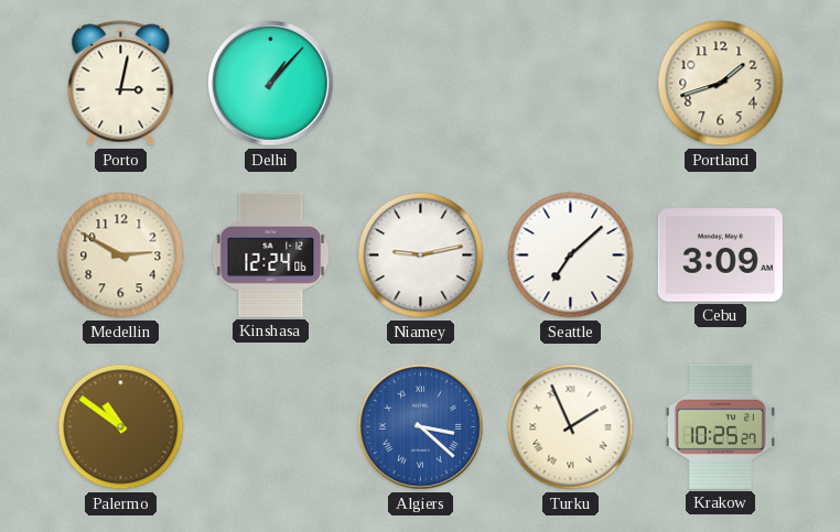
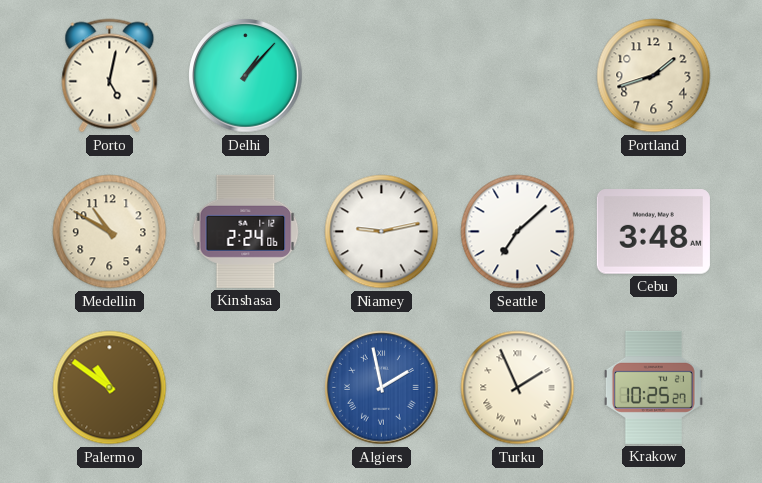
Porto: 3:02 -> 5:02
Medellin: 2:50 -> 10:50
Kinshasa: 12:24 -> 2:24
Cebu: 3:09 -> 3:48
Algiers: 3:22 -> 1:58
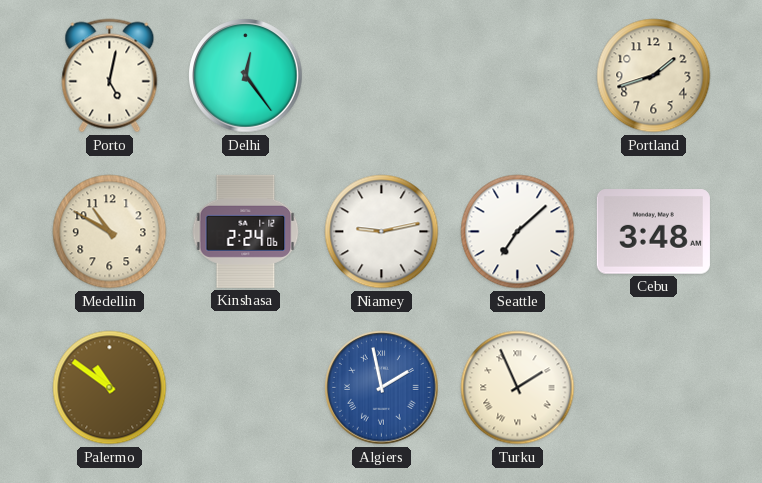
Delhi: 1:07 -> 12:24
Krakow: 10:25 -> none
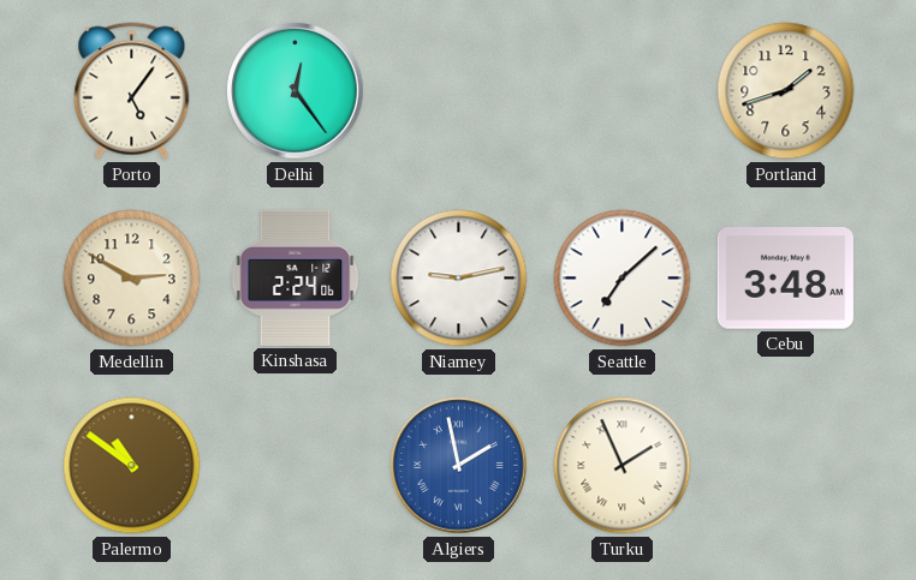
Porto: 5:02 -> 5:06
Medellin: 10:50 -> 2:50
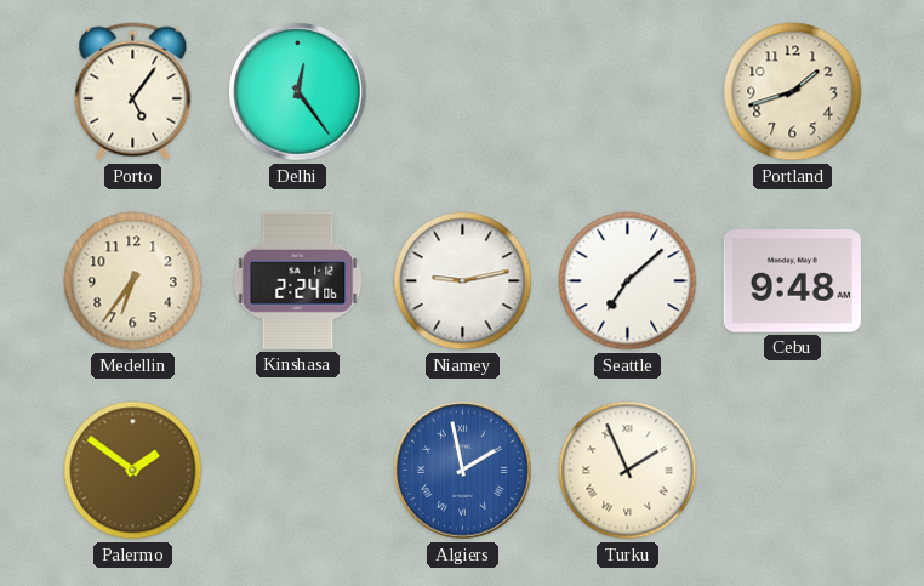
Medellin: 2:50 -> 6:36
Cebu: 3:48 -> 9:48
Palermo: 10:51 -> 1:51
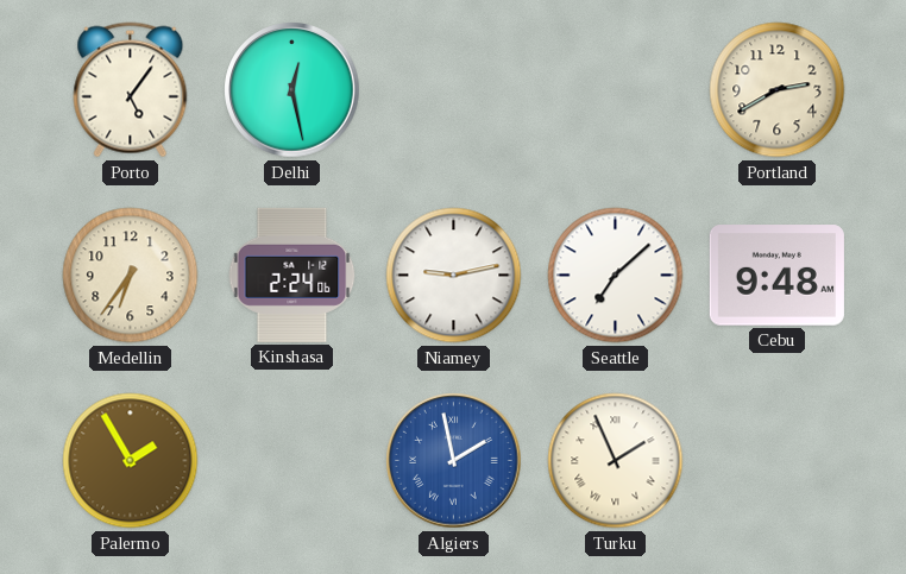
Delhi: 12:24 -> 12:28
Portland: 1:42 -> 2:40
Palermo: 1:51 -> 1:55
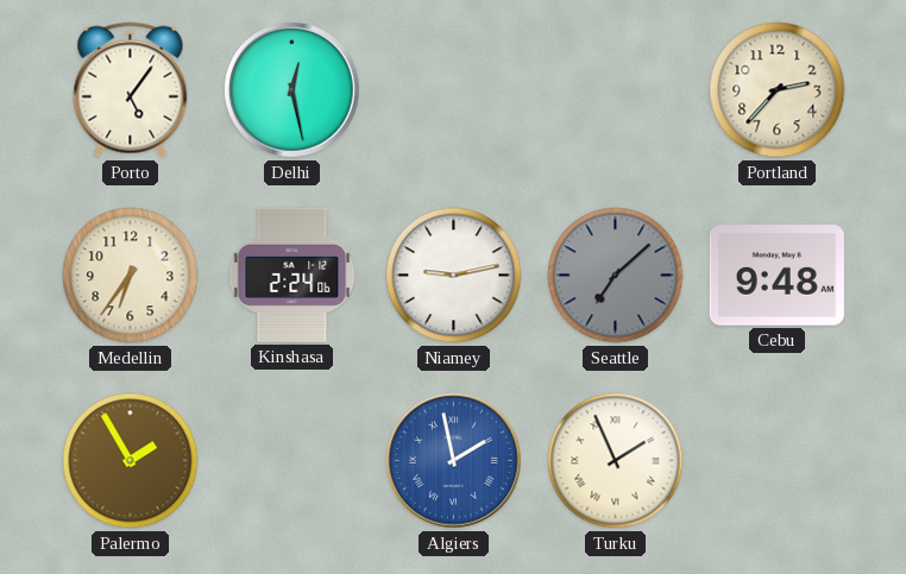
Portland: 2:40 -> 2:37
Seattle dial: white -> grey
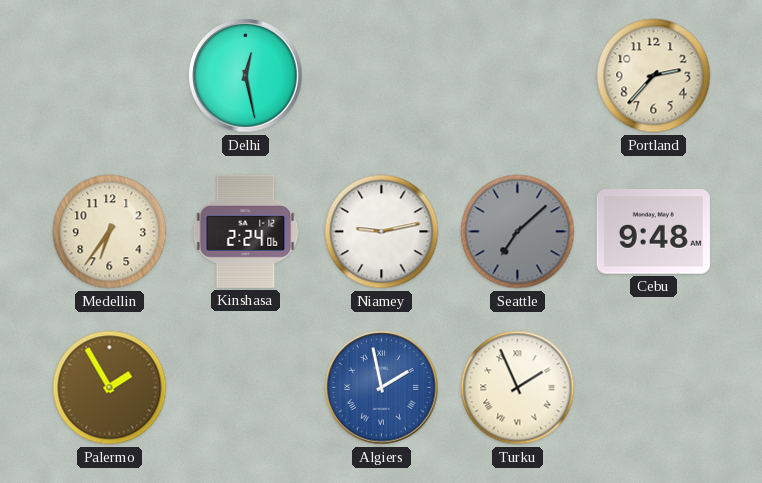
Porto: 5:06 -> none
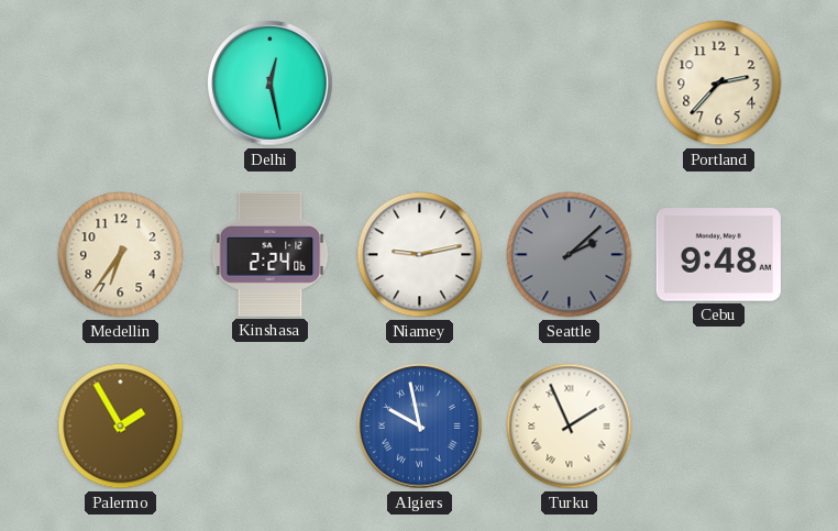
Seattle: 7:08 -> 2:08
Algiers: 1:58 -> 9:58
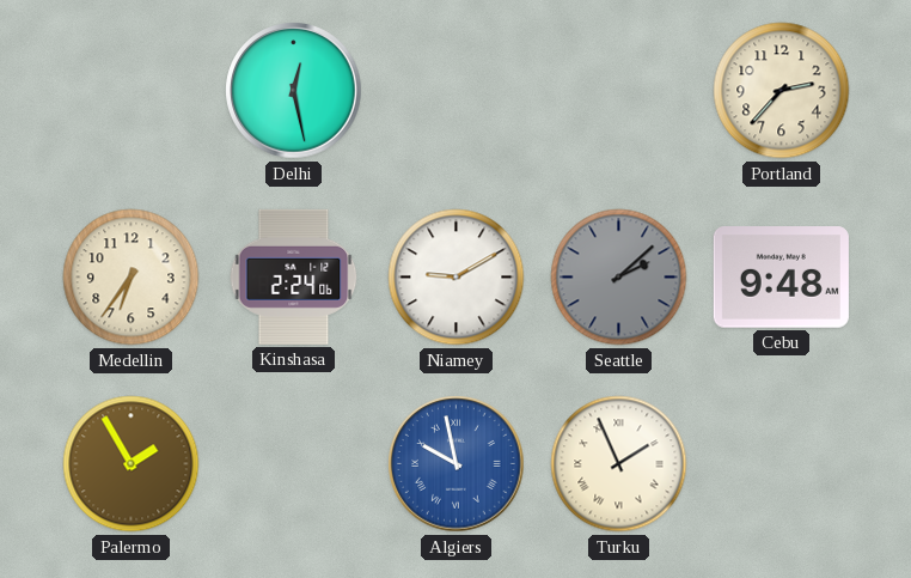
Niamey: 9:13 -> 9:10
